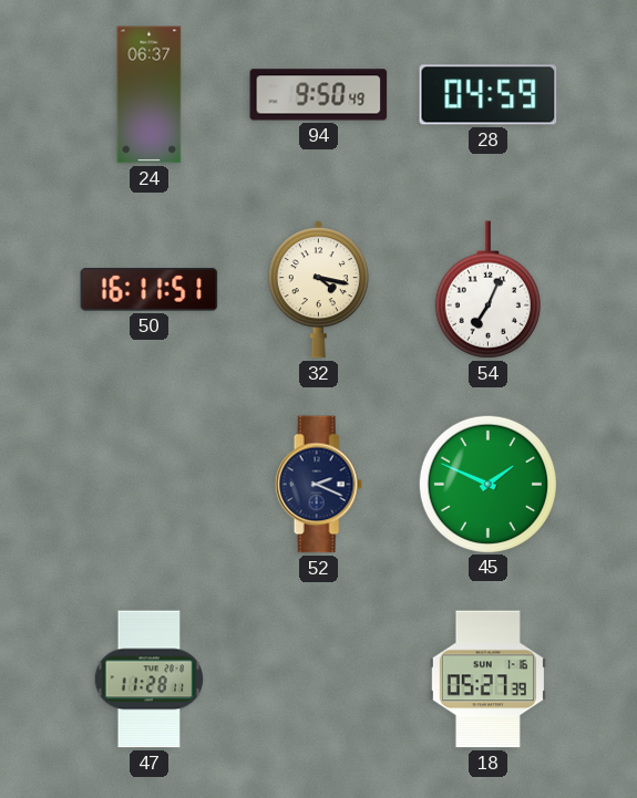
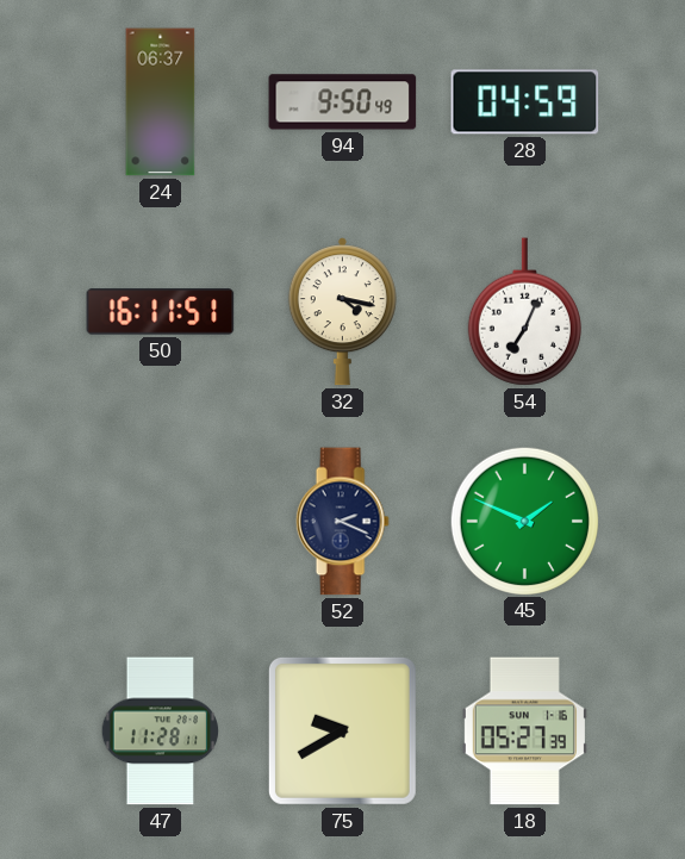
75: none -> 9:40
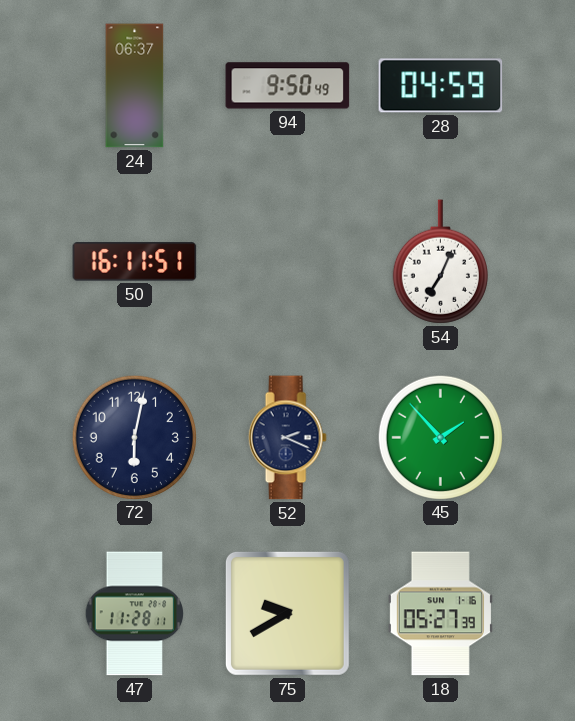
32: 4:17 -> none
72: none -> 6:02
45: 1:49 -> 1:53
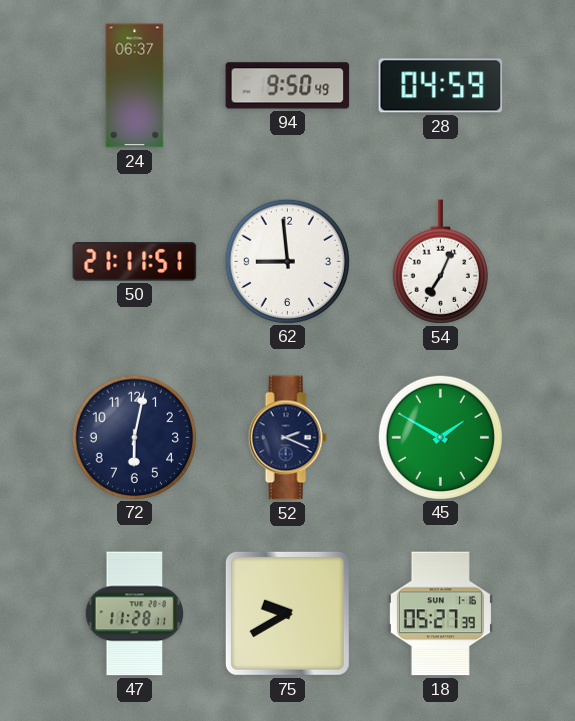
50: 16:11 -> 21:11
62: none -> 8:59
45: 1:53 -> 1:50
